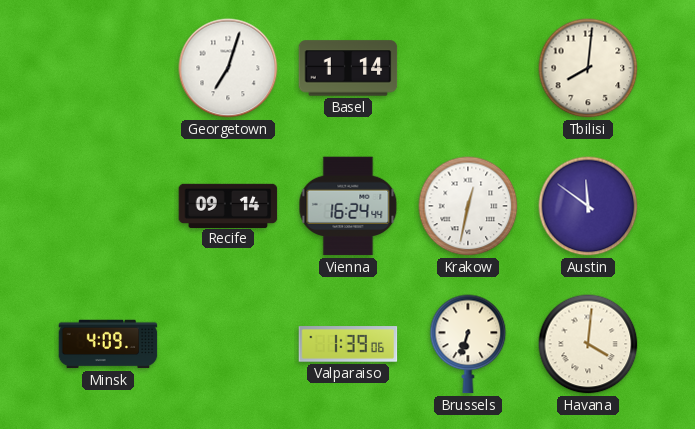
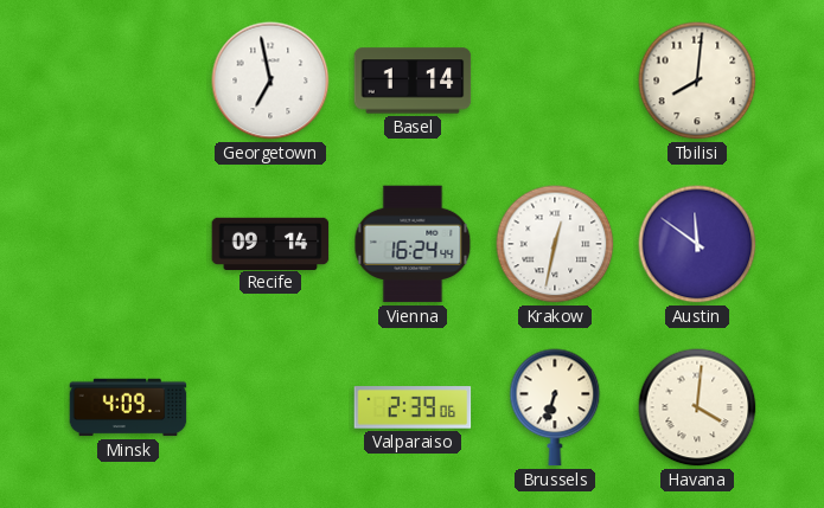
Georgetown: 7:03 -> 6:58
Valparaiso: 1:39 -> 2:39
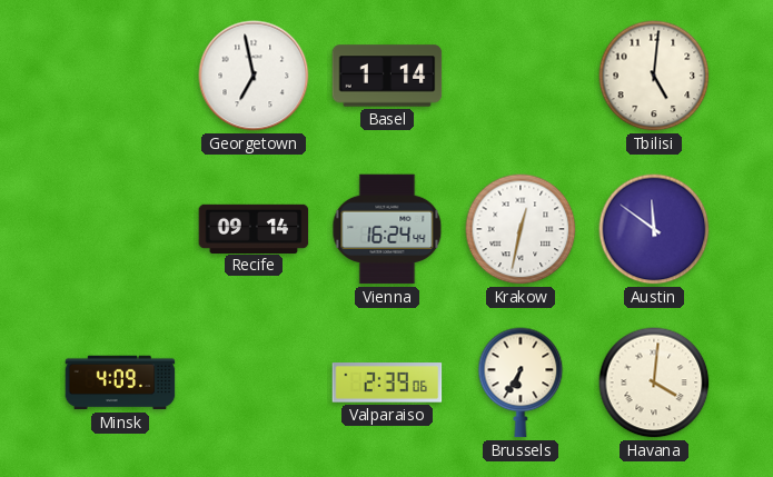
Tbilisi: 8:01 -> 5:01
Brussels: 6:33 -> 6:35
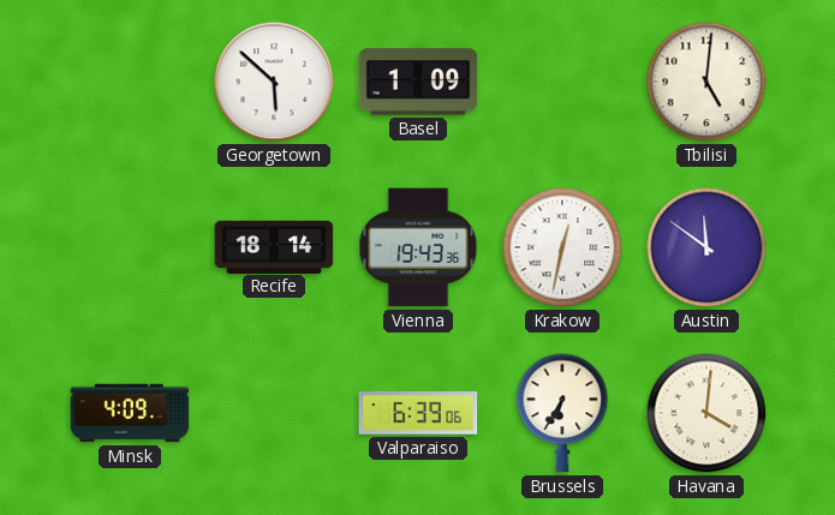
Georgetown: 6:58 -> 5:52
Basel: 1:14 -> 1:09
Recife: 09:14 -> 18:14
Vienna: 16:24 -> 19:43
Valparaiso: 2:39 -> 6:39
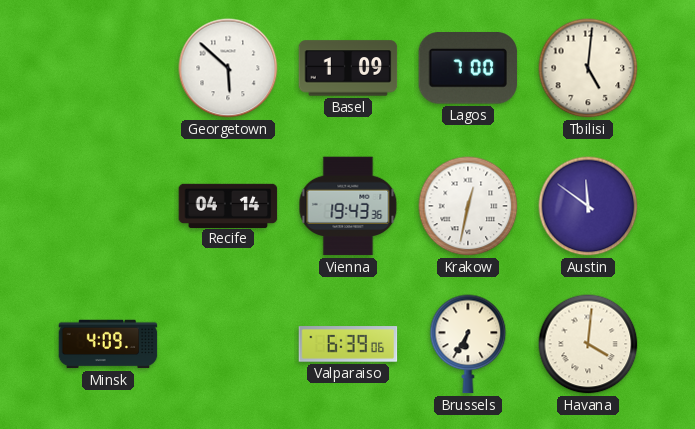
Lagos: none -> 7:00
Recife: 18:14 -> 04:14
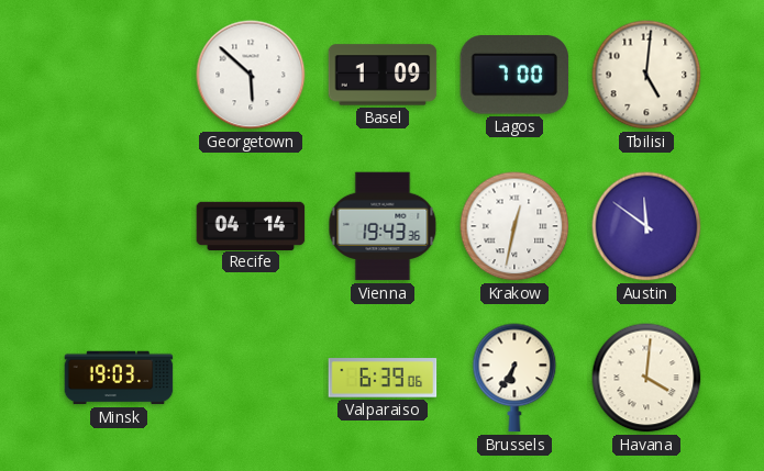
Minsk: 4:09 -> 19:03
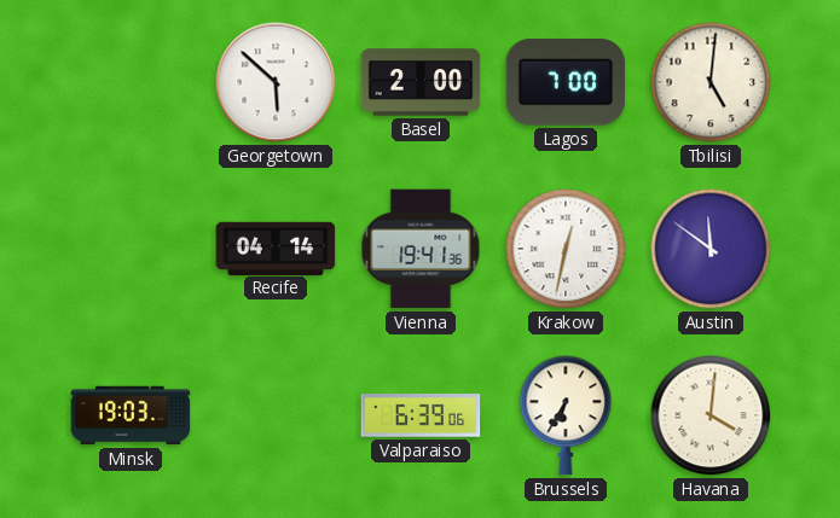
Basel: 1:09 -> 2:00
Vienna: 19:43 -> 19:41
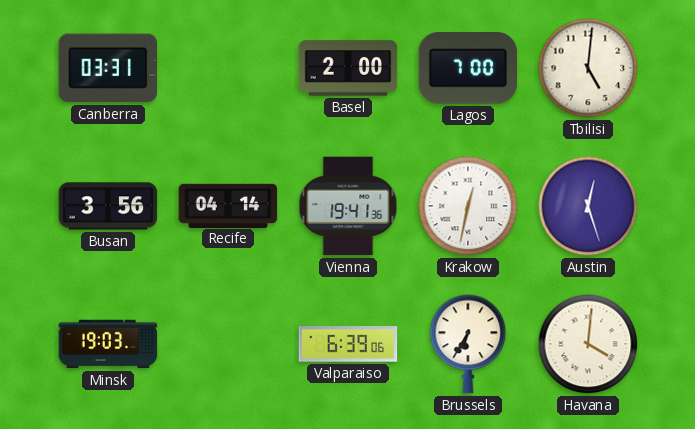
Canberra: none -> 03:31
Georgetown: 5:52 -> none
Busan: none -> 3:56
Austin: 11:51 -> 12:27
